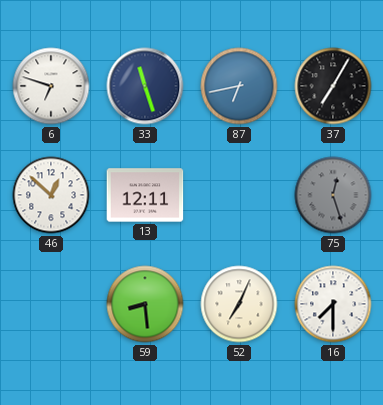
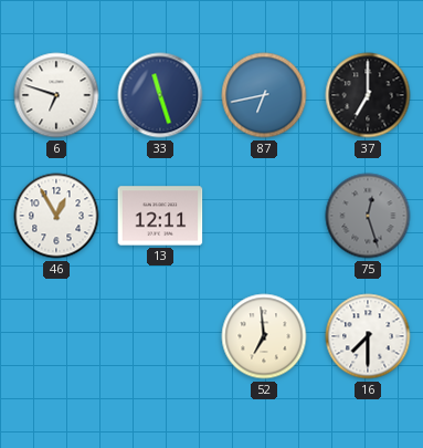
37: 7:05 -> 7:00
46: 12:52 -> 12:55
59: 8:29 -> none
52: 7:04 -> 6:59
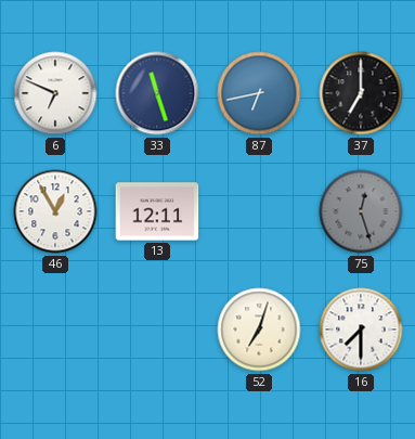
6: 6:48 -> 6:49
52: 6:59 -> 7:03
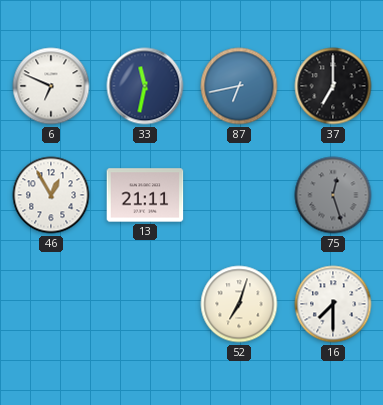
33: 11:27 -> 11:32
13: 12:11 -> 21:11
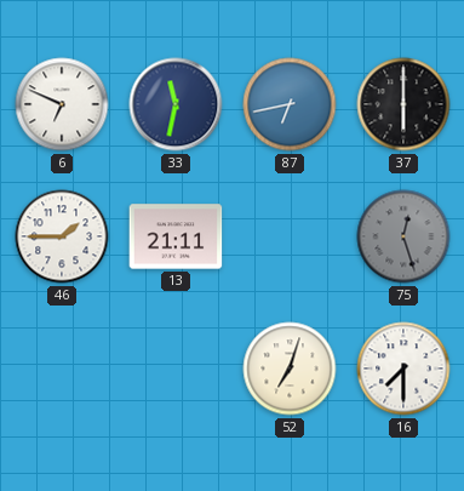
37: 7:00 -> 6:00
46: 12:55 -> 1:45
